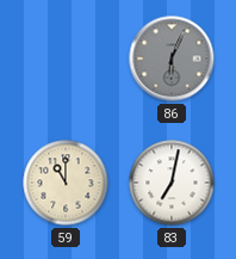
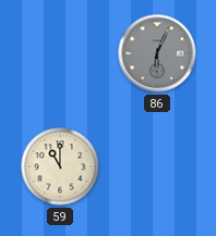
83: 7:02 -> none
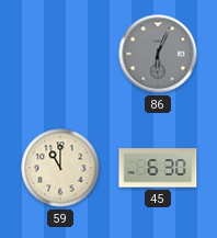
45: none -> 6:30
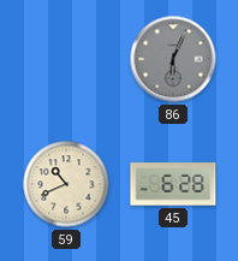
59: 11:00 -> 10:41
45: 6:30 -> 6:28
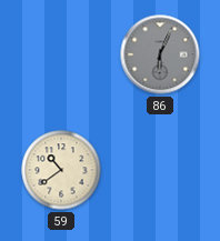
59: 10:41 -> 10:39
45: 6:28 -> none
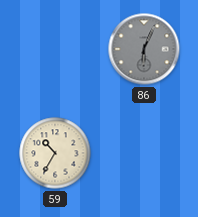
59: 10:39 -> 10:35
